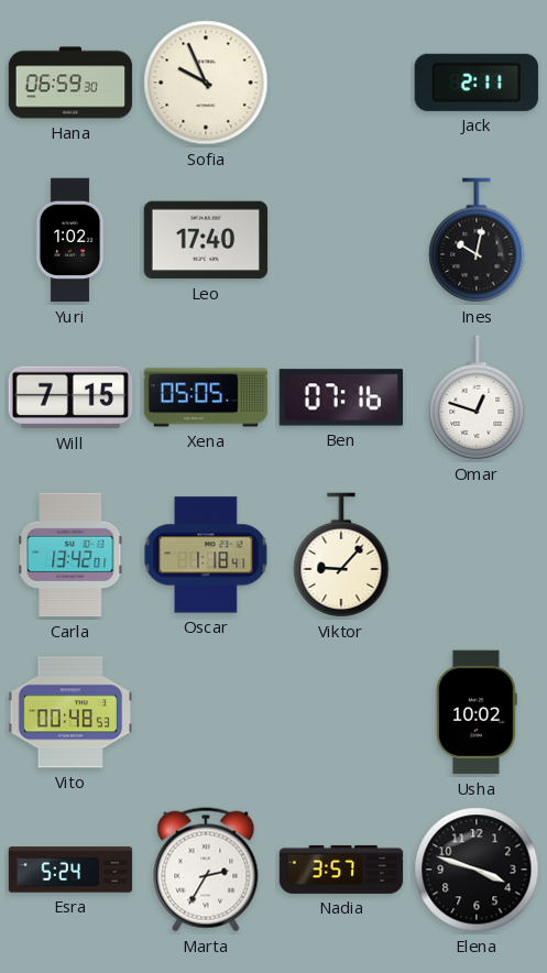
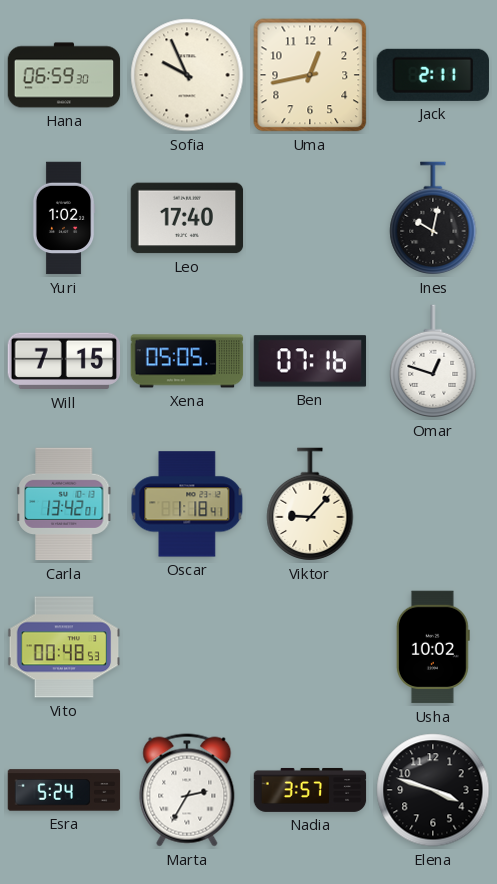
Uma: none -> 12:43
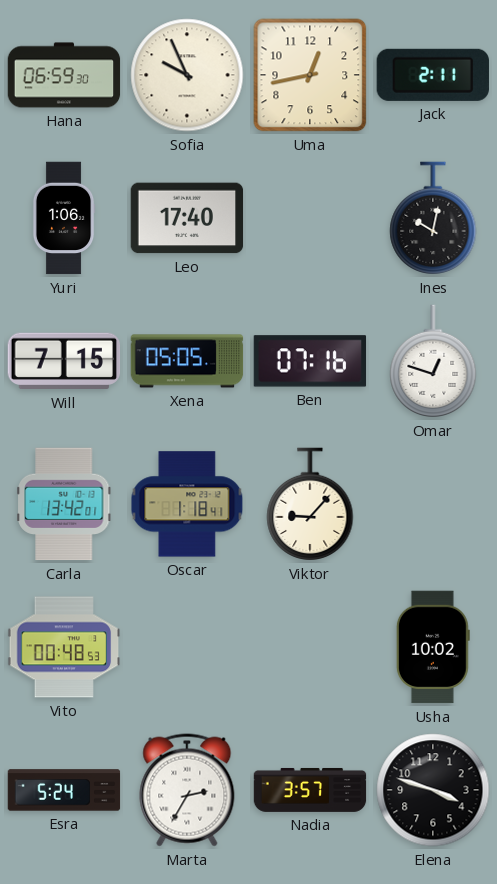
Yuri: 1:02 -> 1:06
